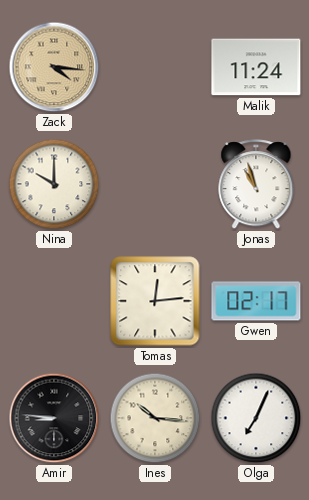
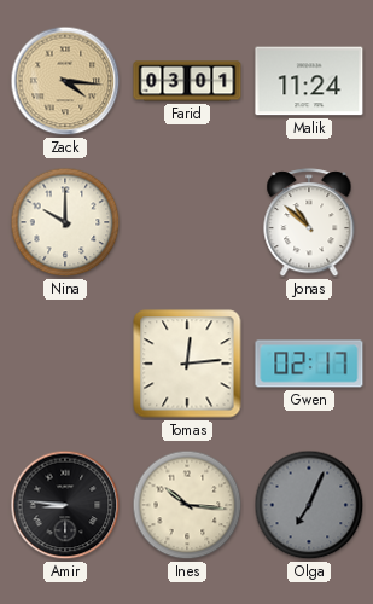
Farid: none -> 03:01
Jonas: 10:57 -> 10:52
Olga dial: white -> grey
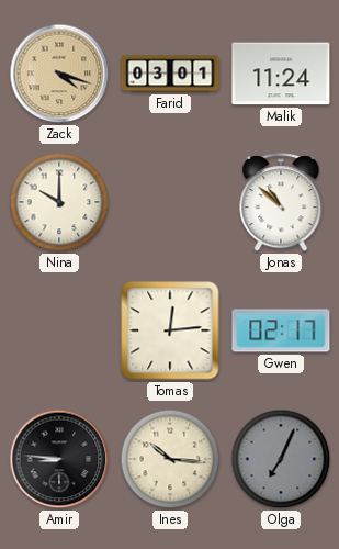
Zack: 4:16 -> 4:18
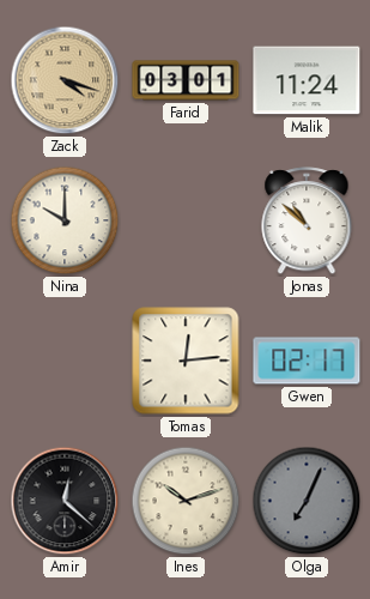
Amir: 8:46 -> 12:22
Ines: 10:16 -> 10:12
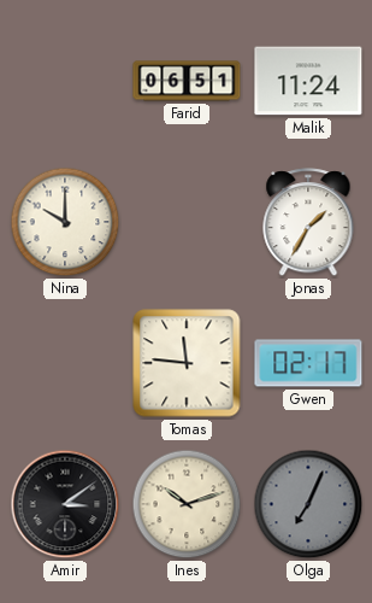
Zack: 4:18 -> none
Farid: 03:01 -> 06:51
Jonas: 10:52 -> 1:35
Tomas: 12:14 -> 11:46
Amir: 12:22 -> 3:09
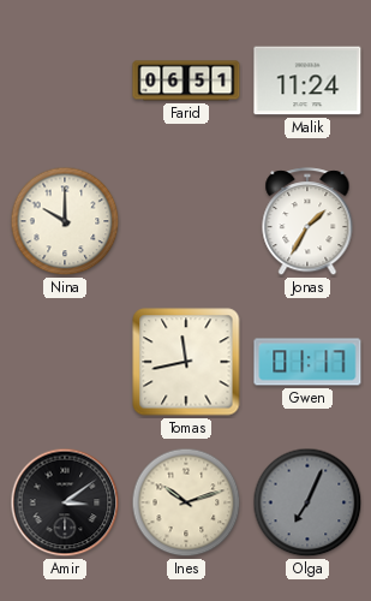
Tomas: 11:46 -> 11:43
Gwen: 02:17 -> 01:17
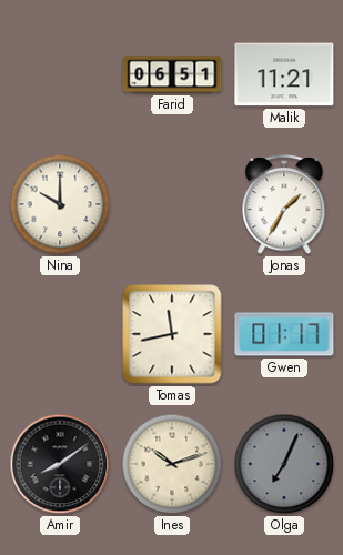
Malik: 11:24 -> 11:21
Amir: 3:09 -> 8:09
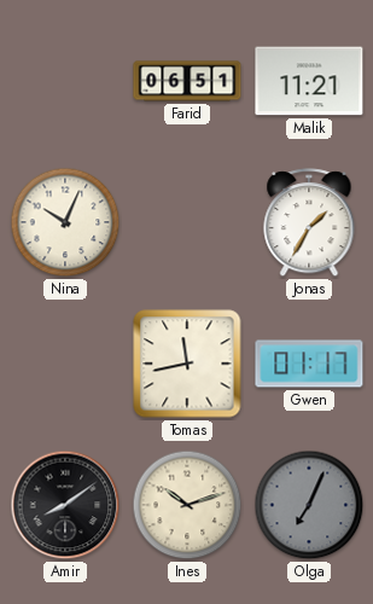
Nina: 10:00 -> 10:04
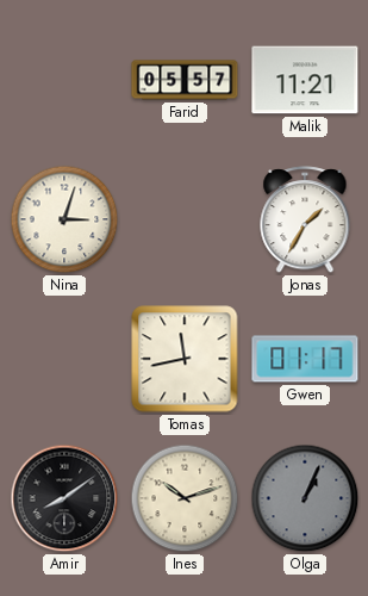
Farid: 06:51 -> 05:57
Nina: 10:04 -> 3:03
Olga: 7:04 -> 1:04
